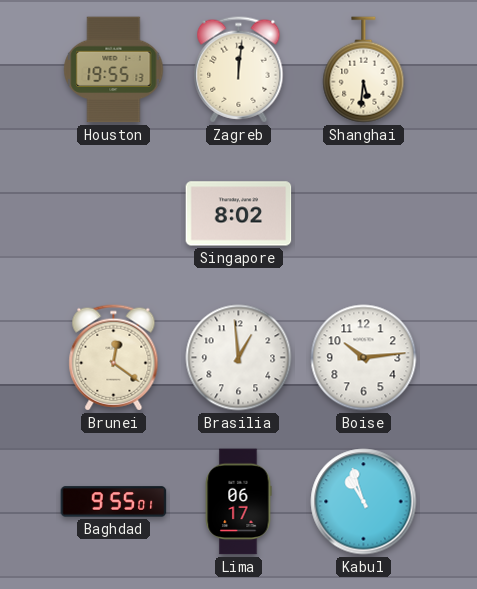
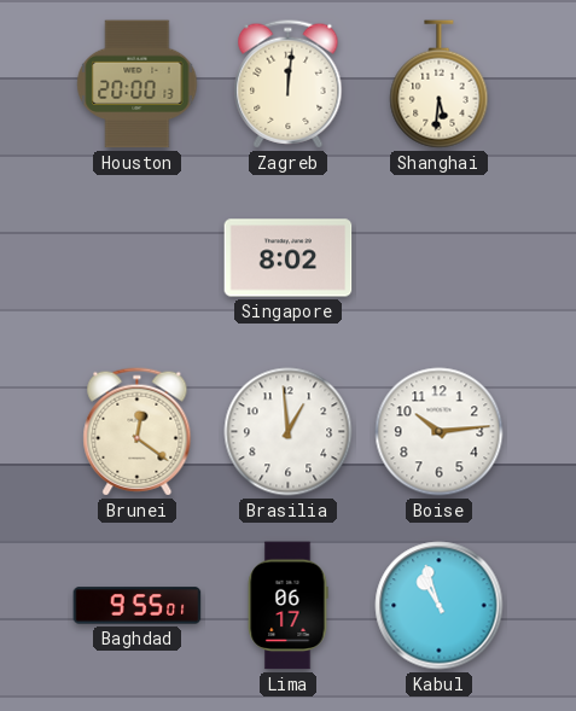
Houston: 19:55 -> 20:00
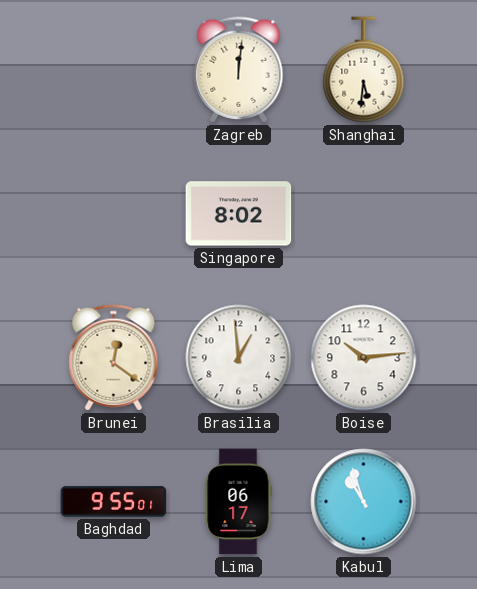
Houston: 20:00 -> none
